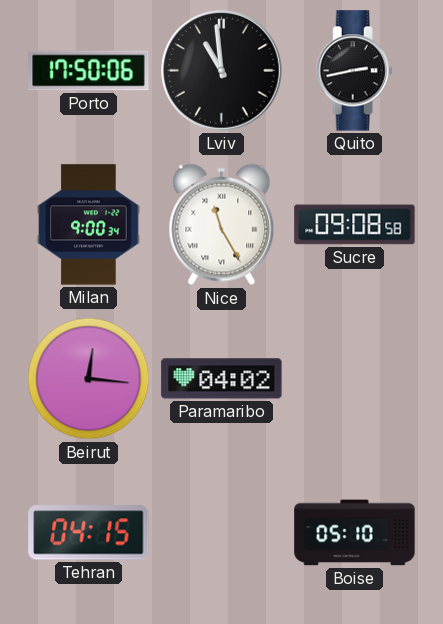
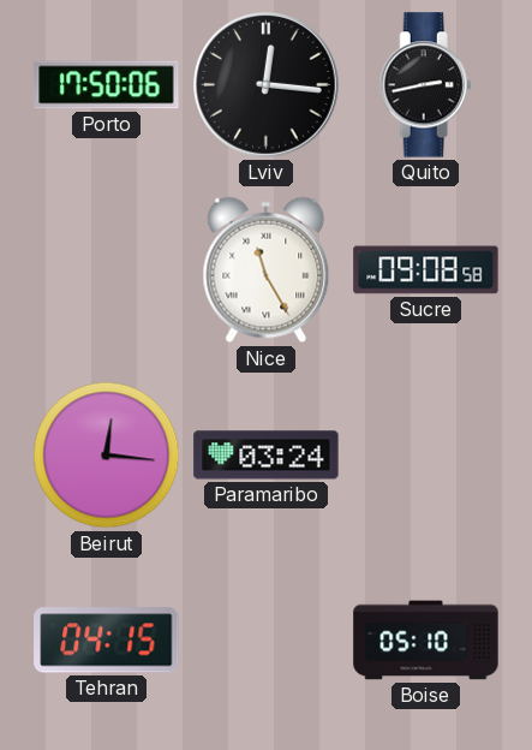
Lviv: 10:59 -> 12:16
Milan: 9:00 -> none
Paramaribo: 04:02 -> 03:24
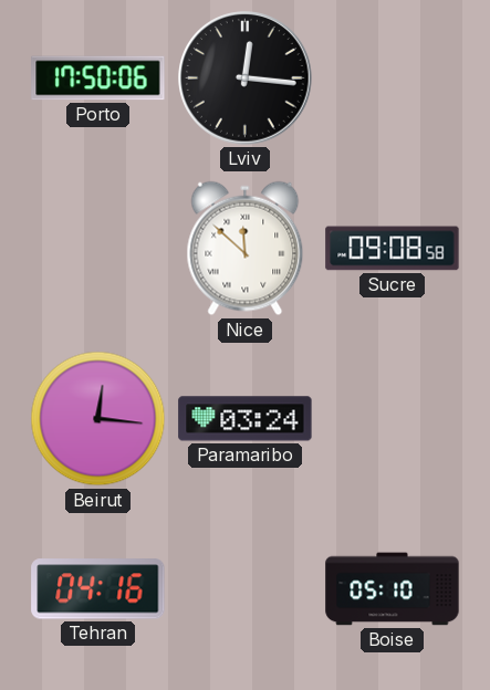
Quito: 2:43 -> none
Nice: 11:25 -> 11:52
Tehran: 04:15 -> 04:16
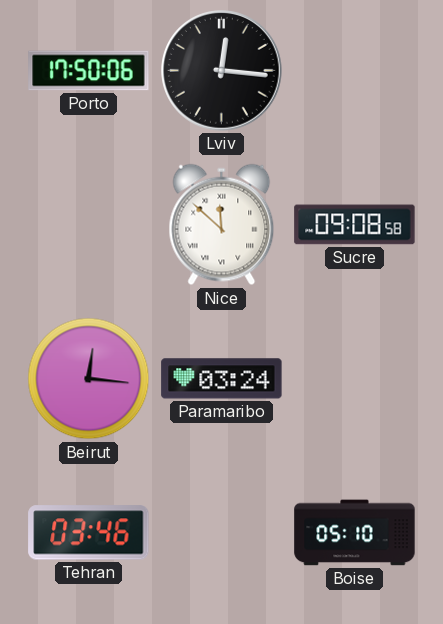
Tehran: 04:16 -> 03:46
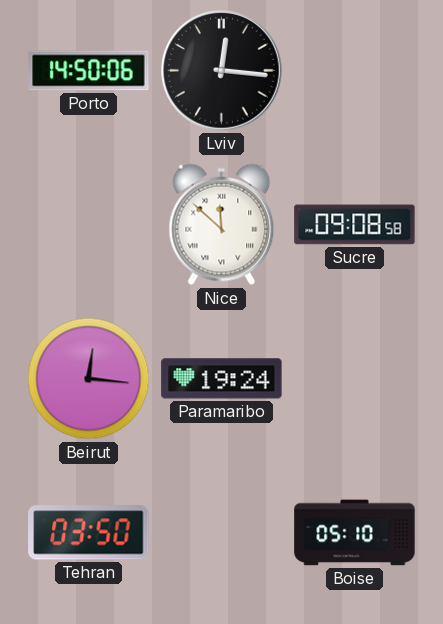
Porto: 17:50 -> 14:50
Paramaribo: 03:24 -> 19:24
Tehran: 03:46 -> 03:50
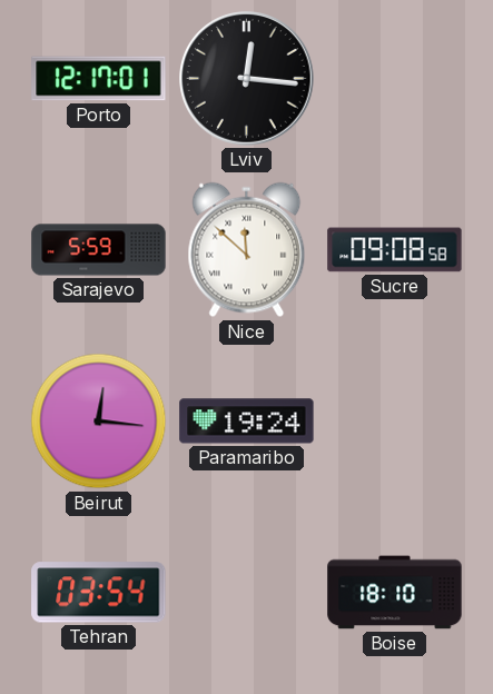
Porto: 14:50 -> 12:17
Sarajevo: none -> 5:59
Tehran: 03:50 -> 03:54
Boise: 05:10 -> 18:10
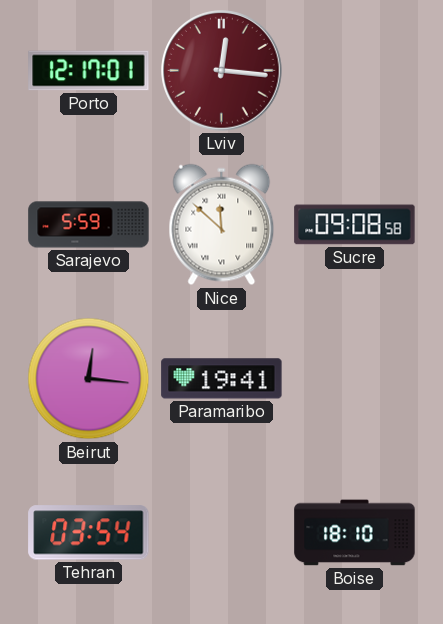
Lviv dial: black -> burgundy
Paramaribo: 19:24 -> 19:41
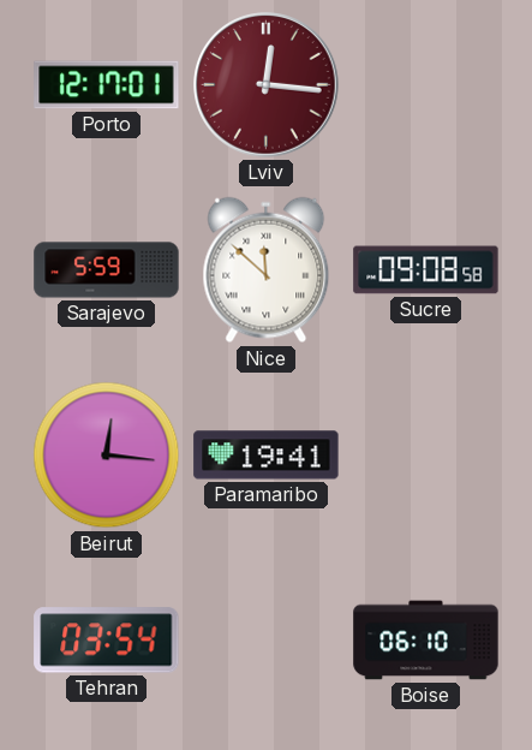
Boise: 18:10 -> 06:10
